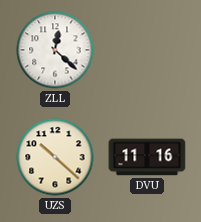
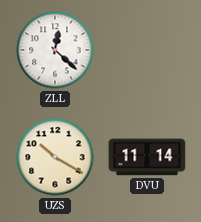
UZS: 10:22 -> 10:20
DVU: 11:16 -> 11:14
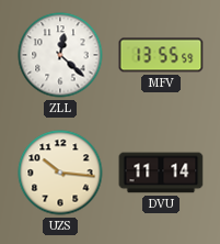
MFV: none -> 13:55
UZS: 10:20 -> 10:16
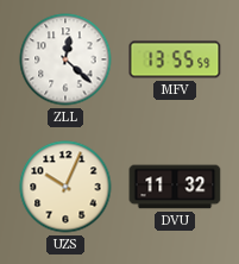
UZS: 10:16 -> 10:04
DVU: 11:14 -> 11:32
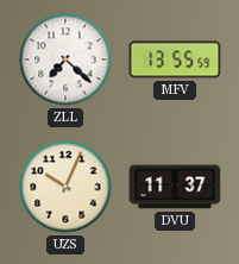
ZLL: 12:22 -> 7:22
DVU: 11:32 -> 11:37
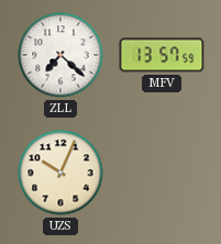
MFV: 13:55 -> 13:57
DVU: 11:37 -> none
